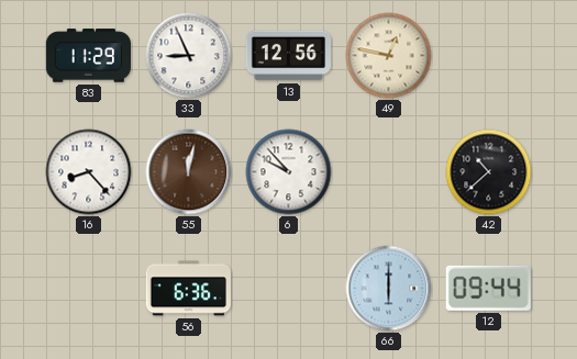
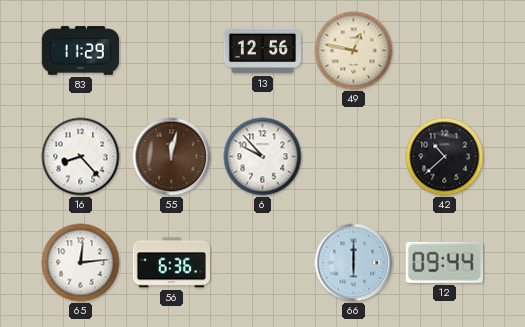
33: 8:56 -> none
65: none -> 12:14
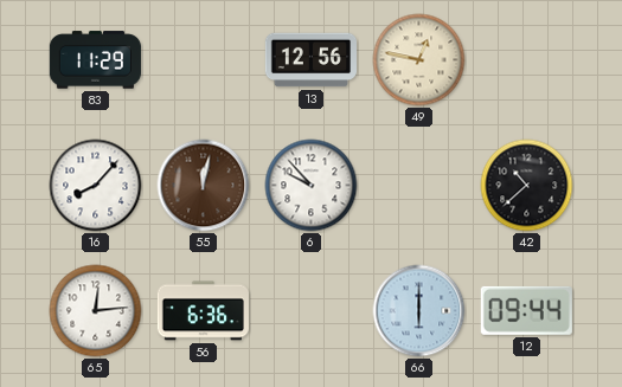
16: 8:23 -> 8:07
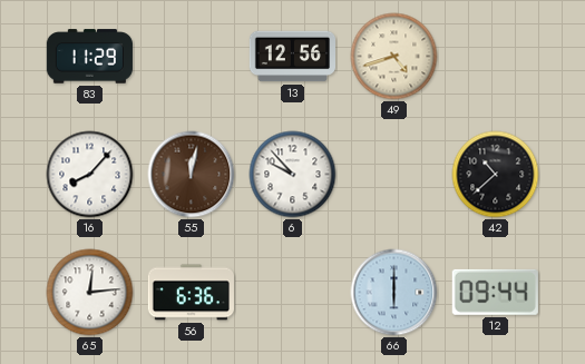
49: 12:47 -> 4:42
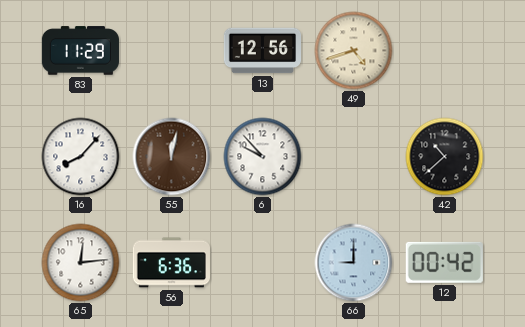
66: 6:00 -> 9:00
12: 09:44 -> 00:42
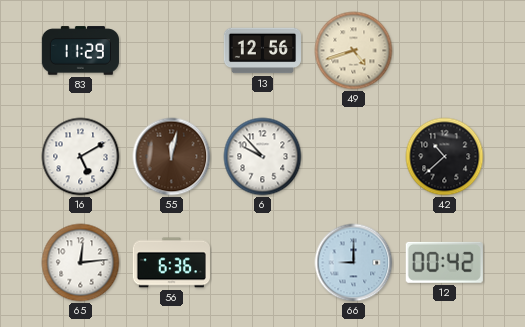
16: 8:07 -> 5:10
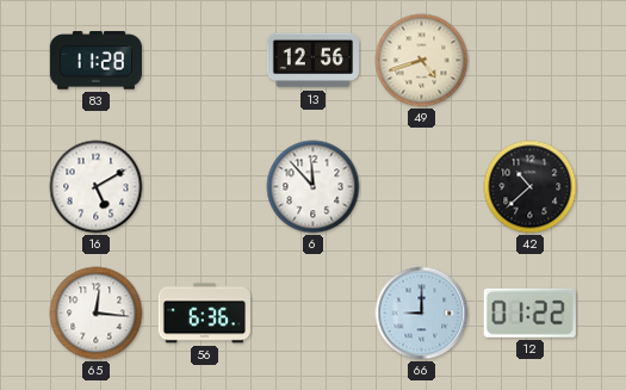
83: 11:29 -> 11:28
55: 12:02 -> none
6: 9:53 -> 11:53
65: 12:14 -> 12:16
12: 00:42 -> 01:22
